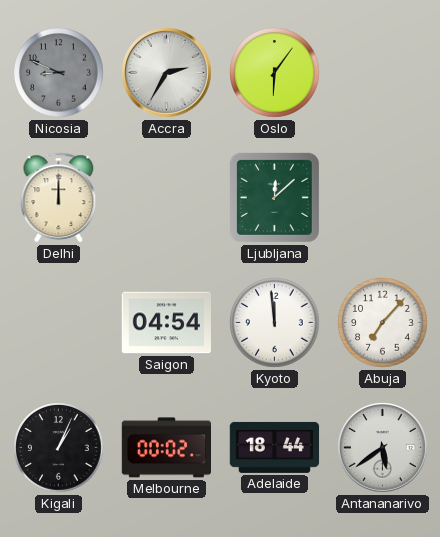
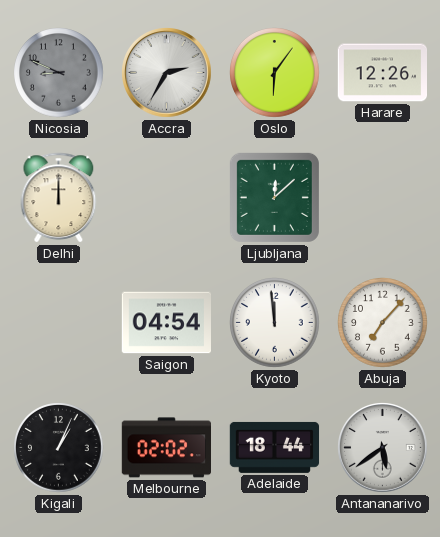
Harare: none -> 12:26
Melbourne: 00:02 -> 02:02
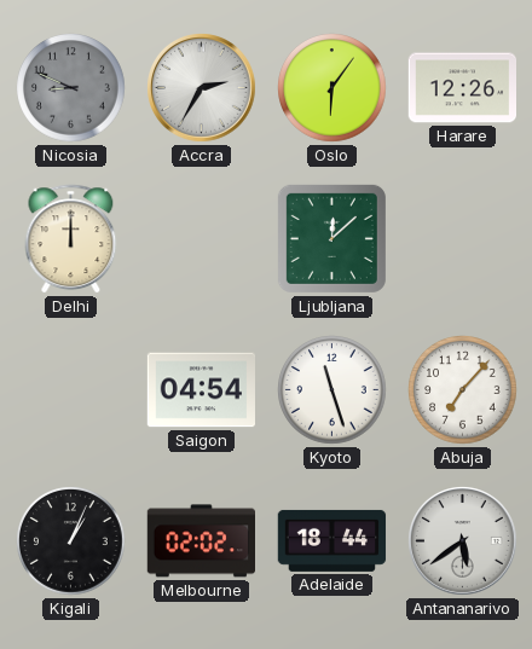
Kyoto: 11:59 -> 11:27
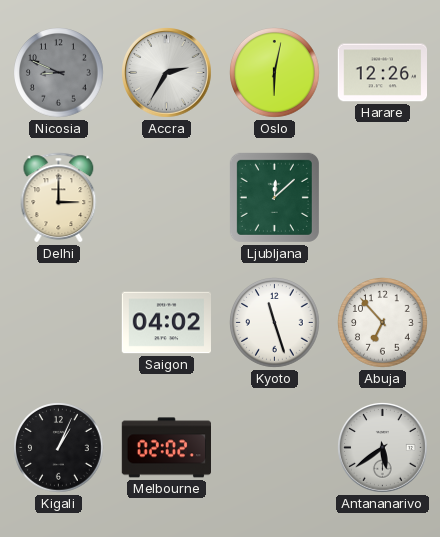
Oslo: 6:06 -> 6:02
Delhi: 12:00 -> 3:00
Saigon: 04:54 -> 04:02
Abuja: 7:07 -> 6:53
Adelaide: 18:44 -> none
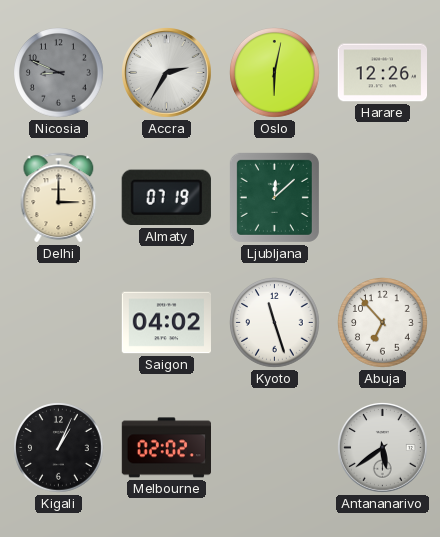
Almaty: none -> 07:19
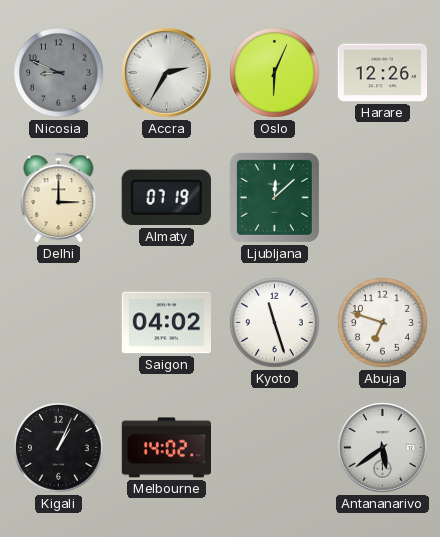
Oslo: 6:02 -> 6:04
Abuja: 6:53 -> 6:48
Melbourne: 02:02 -> 14:02
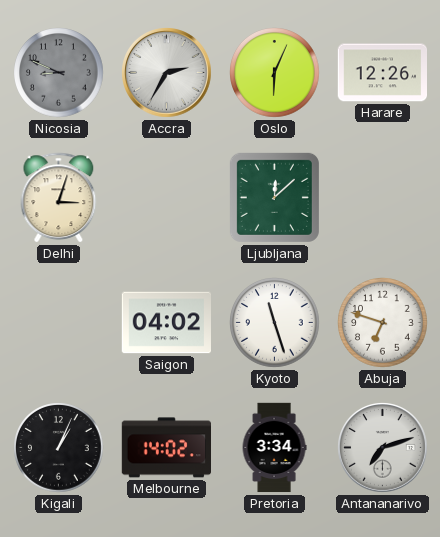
Delhi: 3:00 -> 3:03
Almaty: 07:19 -> none
Pretoria: none -> 3:34
Antananarivo: 5:39 -> 7:12
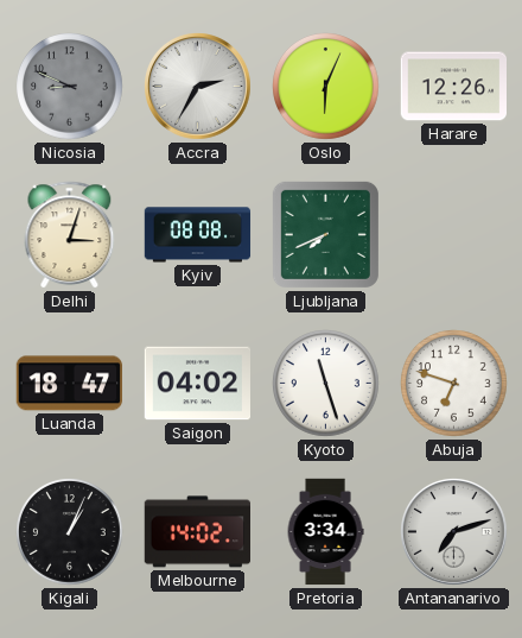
Kyiv: none -> 08:08
Ljubljana: 12:08 -> 7:41
Luanda: none -> 18:47
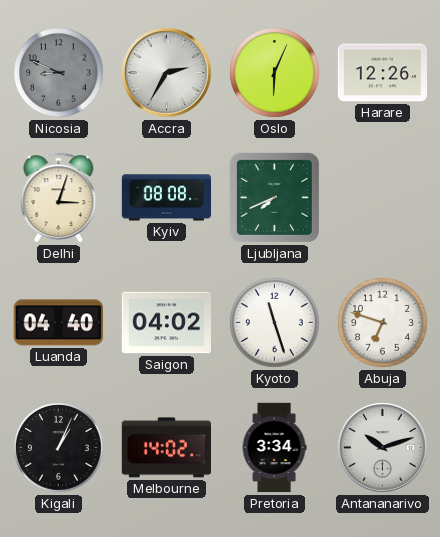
Luanda: 18:47 -> 04:40
Antananarivo: 7:12 -> 10:12
